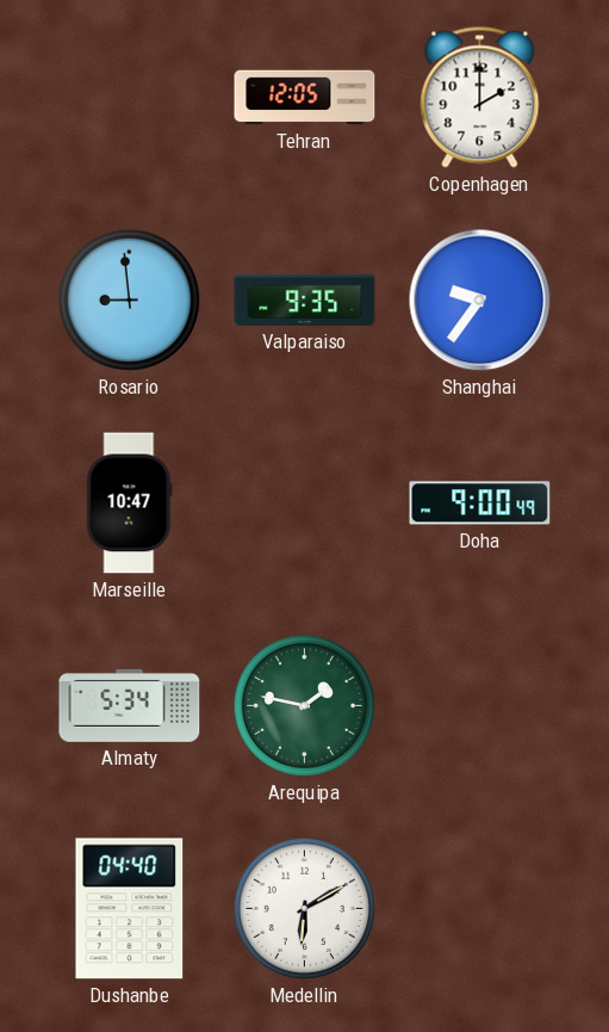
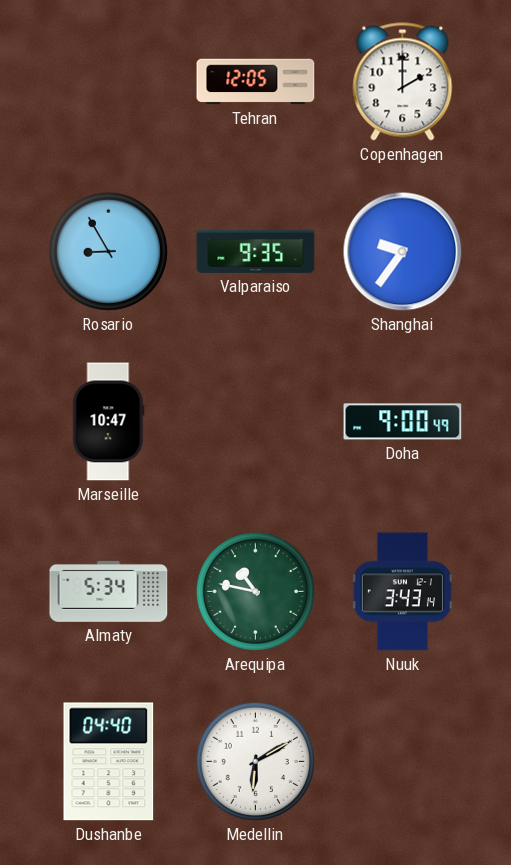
Rosario: 8:59 -> 8:55
Arequipa: 1:47 -> 10:47
Nuuk: none -> 3:43
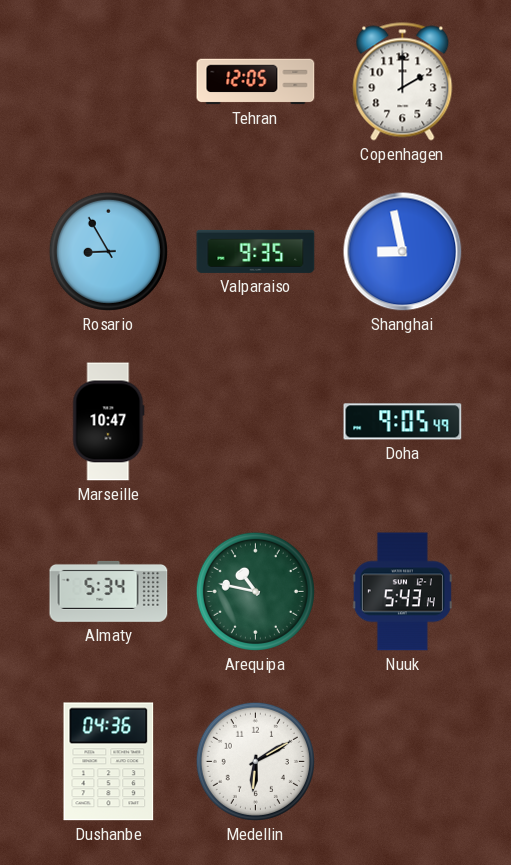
Shanghai: 9:36 -> 8:58
Doha: 9:00 -> 9:05
Nuuk: 3:43 -> 5:43
Dushanbe: 04:40 -> 04:36
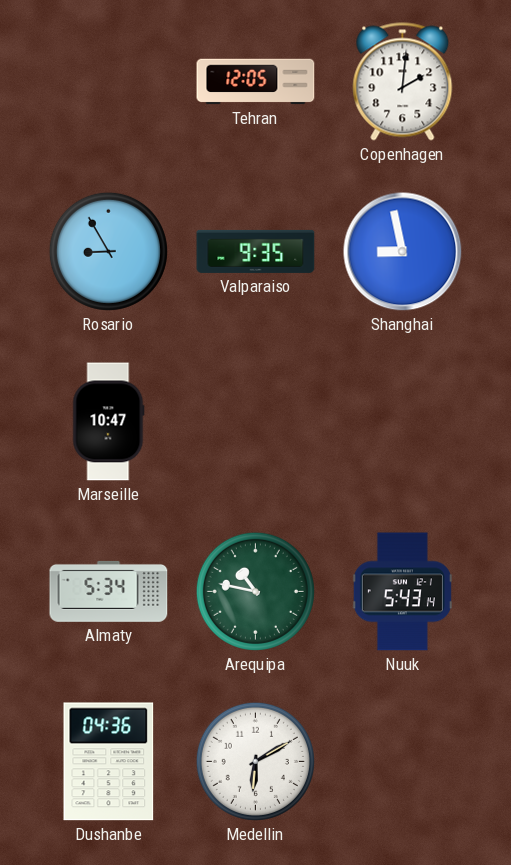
Copenhagen: 2:00 -> 2:01
Doha: 9:05 -> none
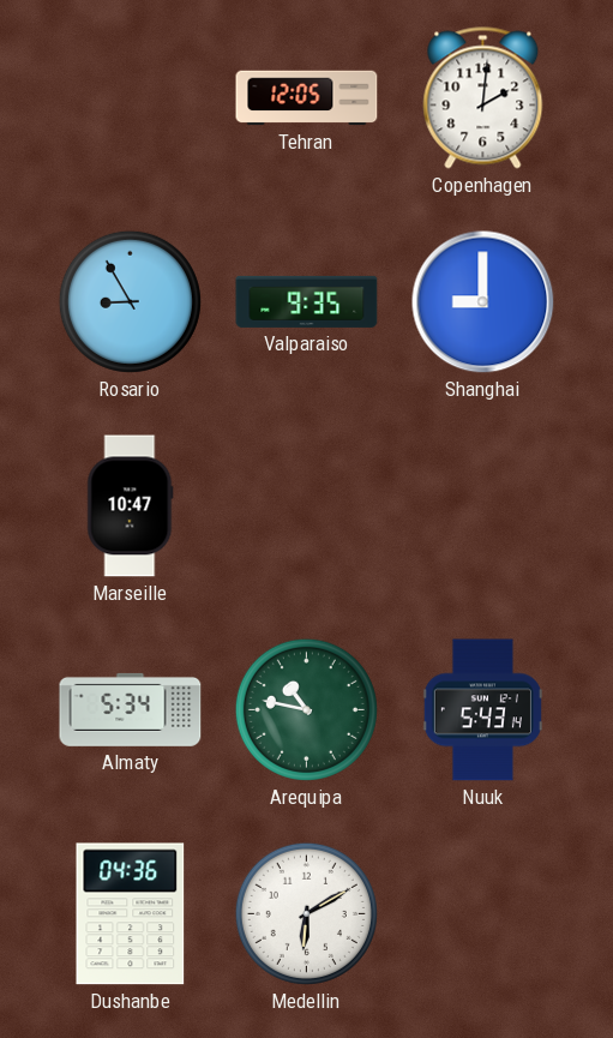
Shanghai: 8:58 -> 9:00
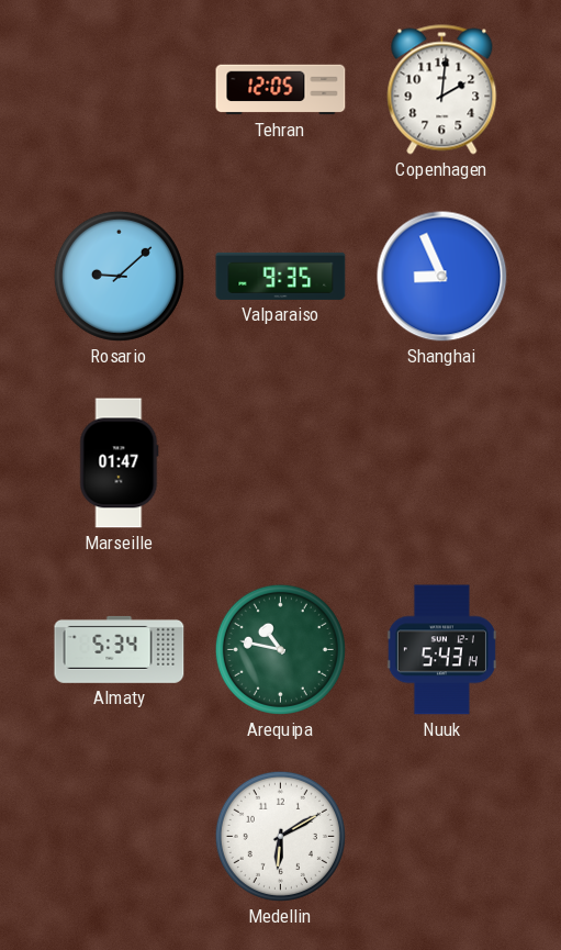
Rosario: 8:55 -> 9:08
Shanghai: 9:00 -> 8:56
Marseille: 10:47 -> 01:47
Dushanbe: 04:36 -> none
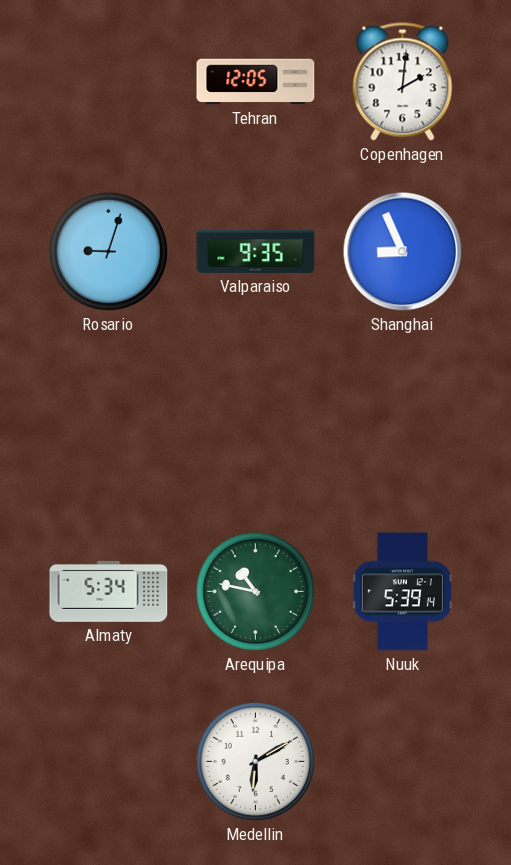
Rosario: 9:08 -> 9:03
Marseille: 01:47 -> none
Nuuk: 5:43 -> 5:39
